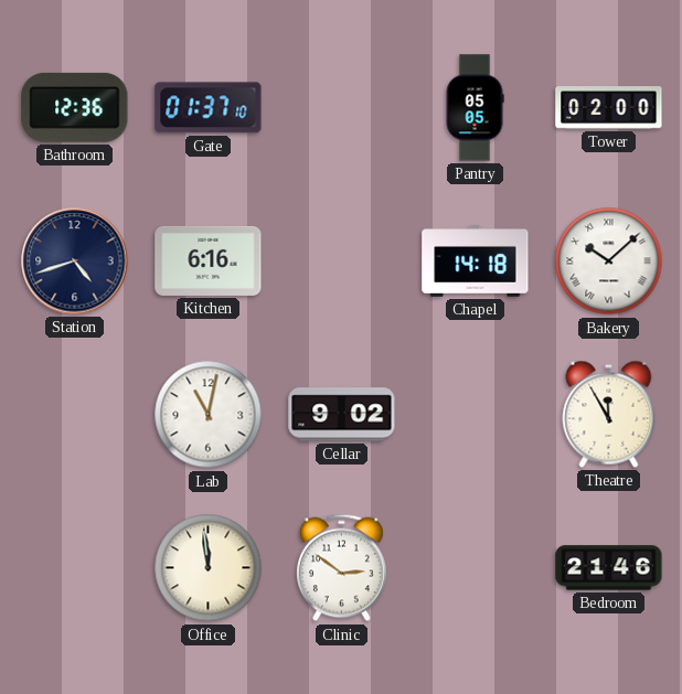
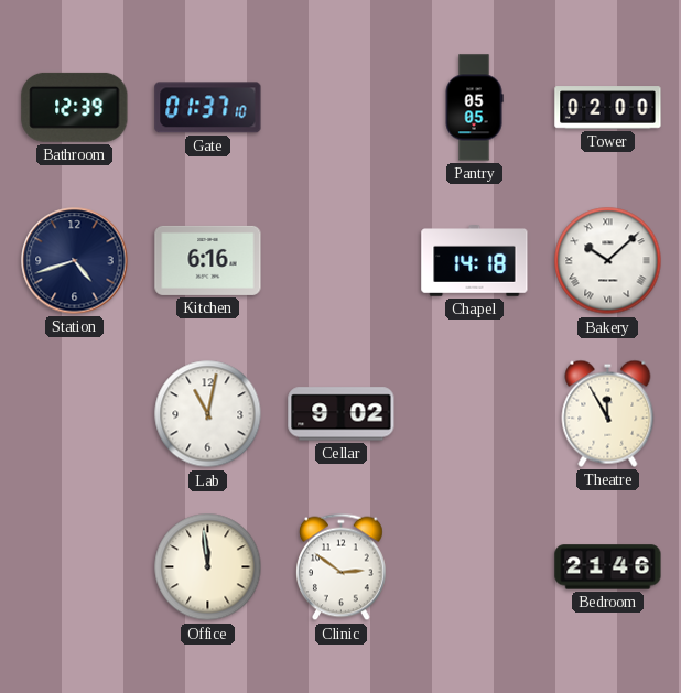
Bathroom: 12:36 -> 12:39
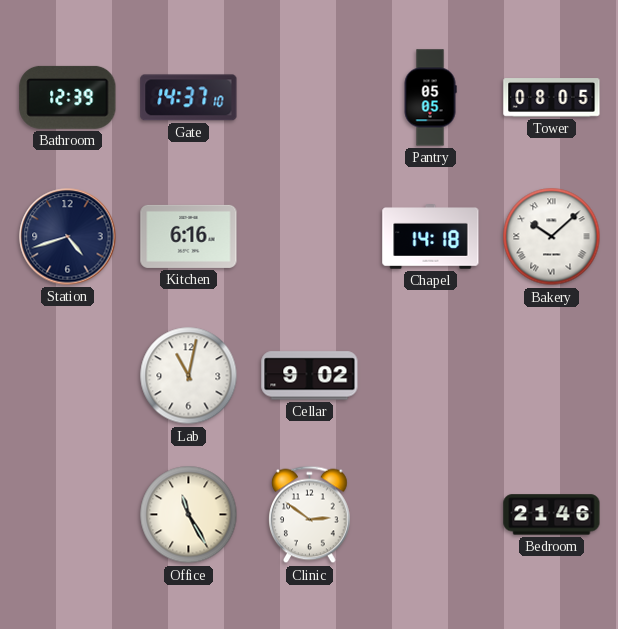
Gate: 01:37 -> 14:37
Tower: 02:00 -> 08:05
Theatre: 11:55 -> none
Office: 11:59 -> 11:25
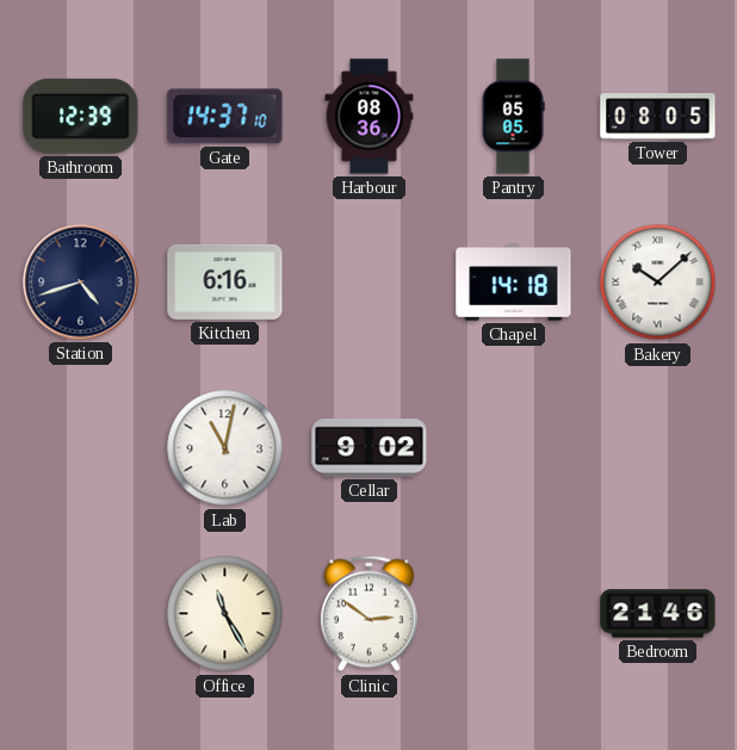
Harbour: none -> 08:36
